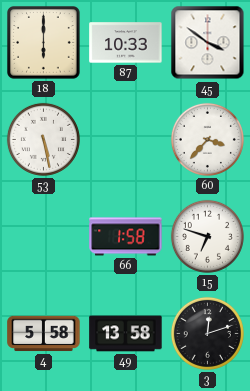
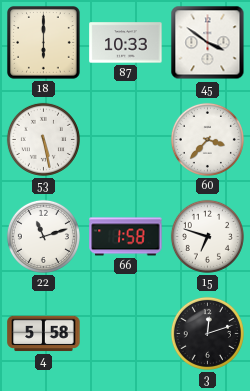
22: none -> 11:12
49: 13:58 -> none
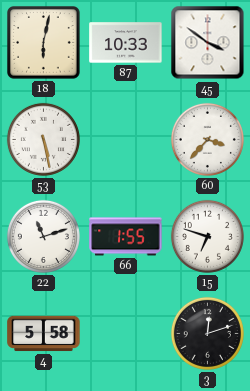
18: 6:00 -> 6:02
66: 1:58 -> 1:55
